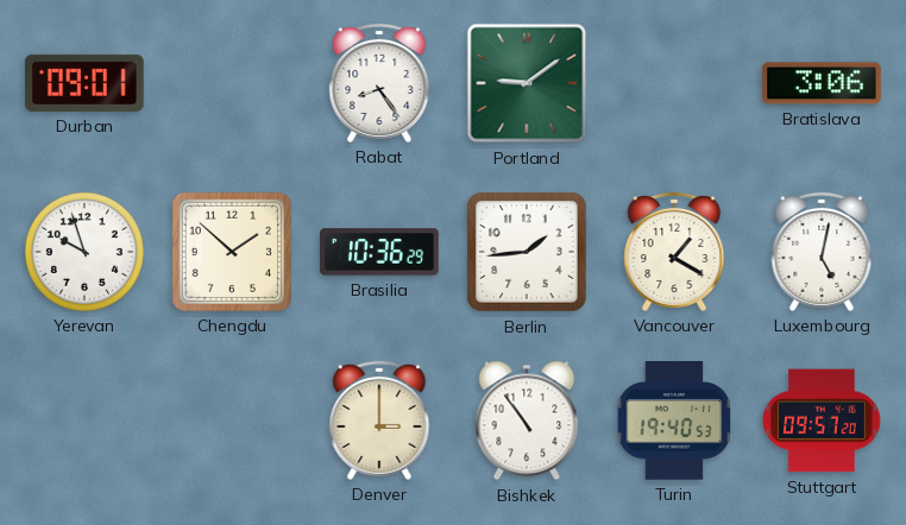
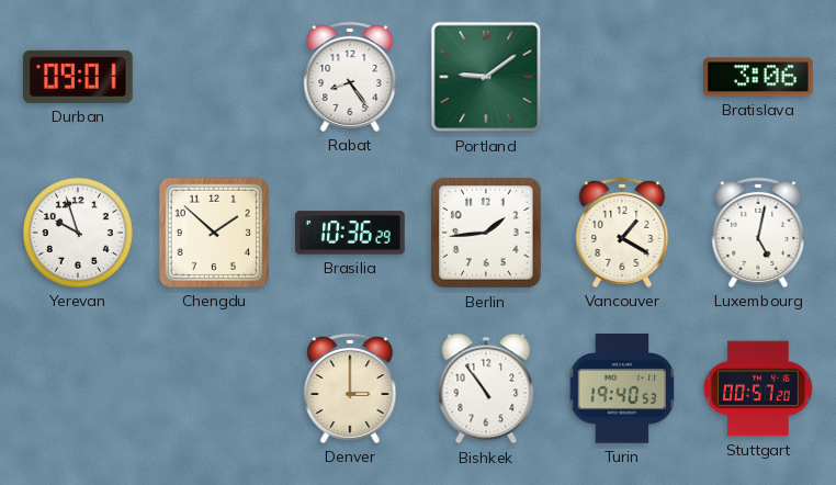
Stuttgart: 09:57 -> 00:57
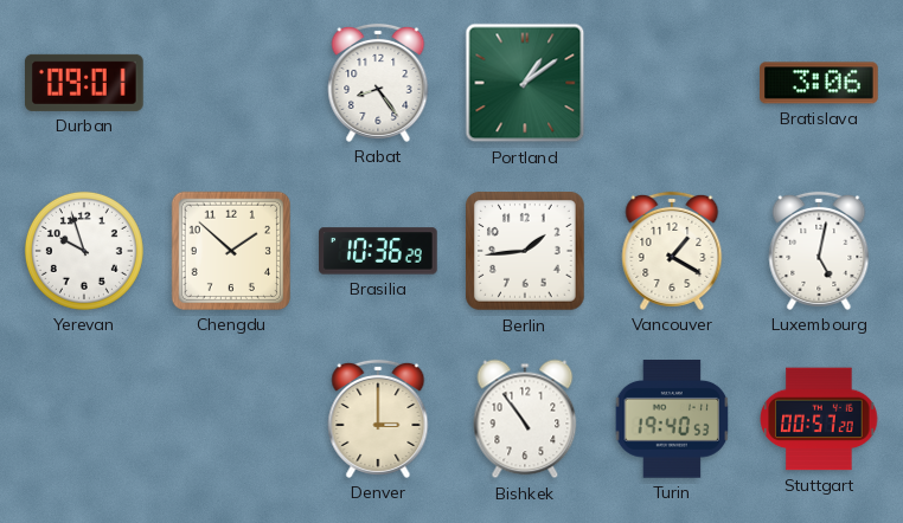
Portland: 9:09 -> 1:09
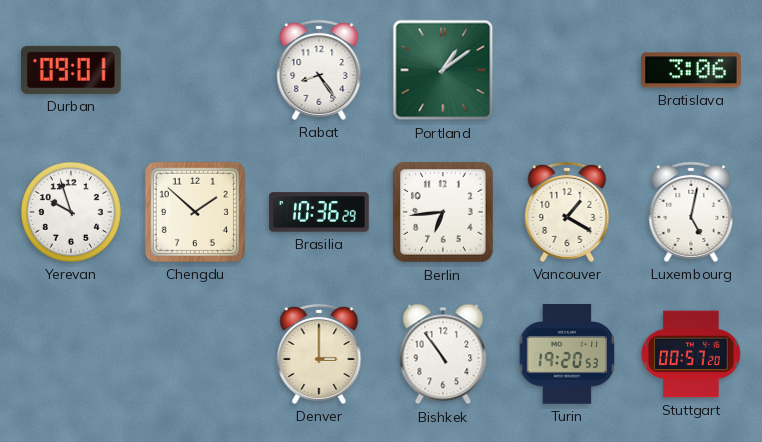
Berlin: 1:44 -> 6:44
Turin: 19:40 -> 19:20
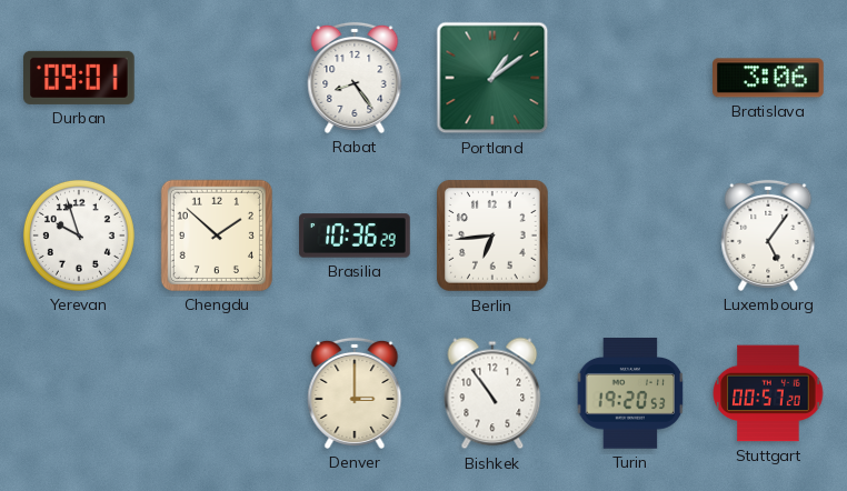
Vancouver: 1:20 -> none
Luxembourg: 5:02 -> 5:06
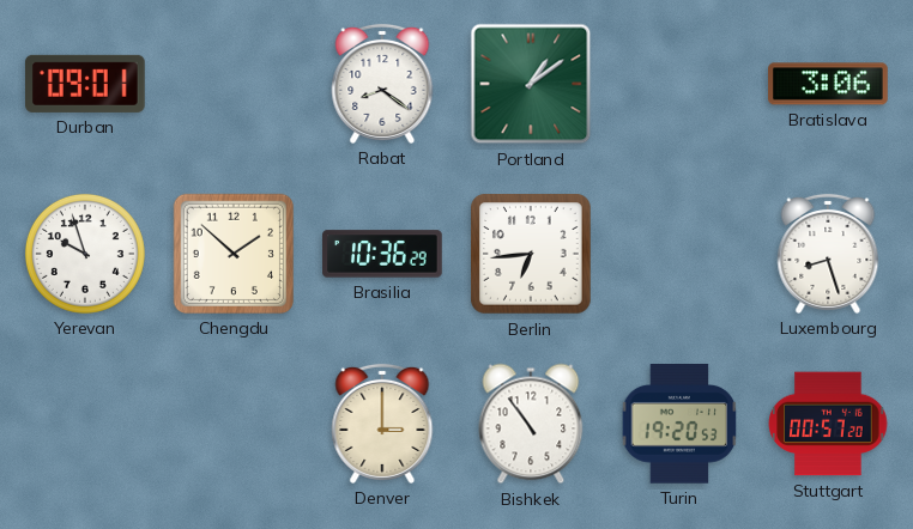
Rabat: 8:24 -> 8:21
Luxembourg: 5:06 -> 8:27
